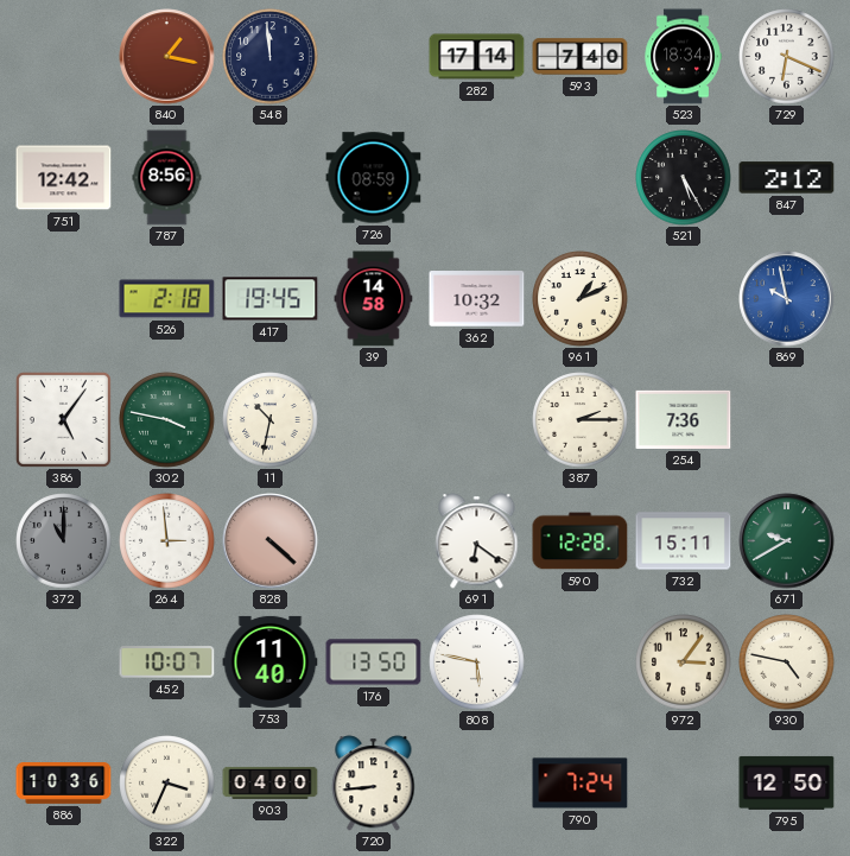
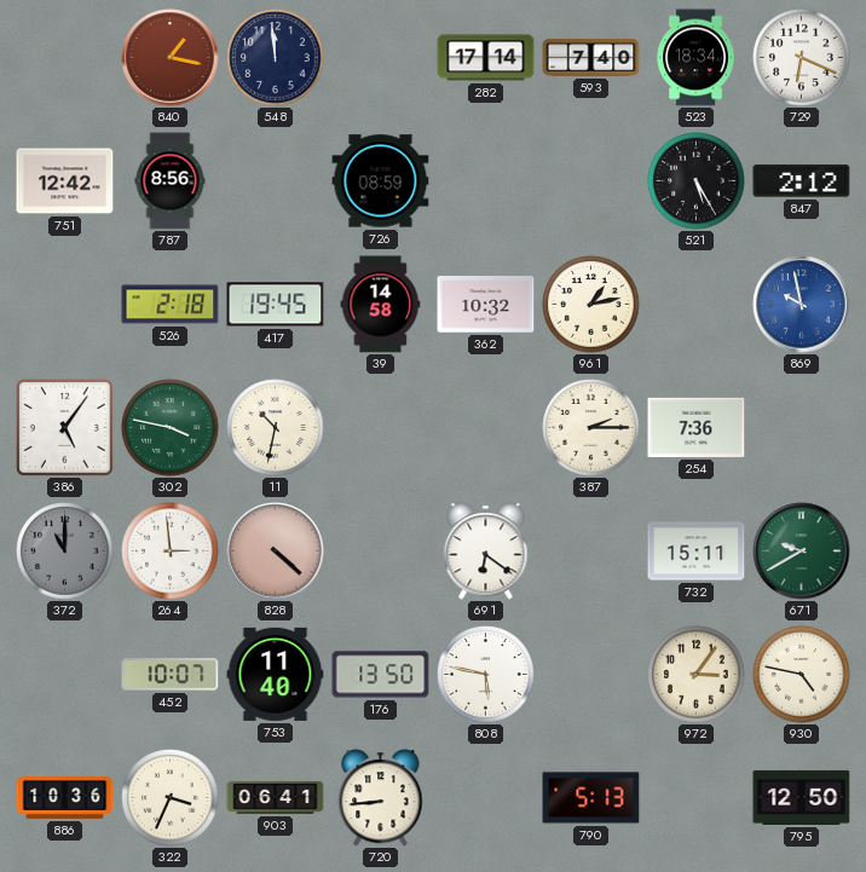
961: 1:11 -> 1:13
590: 12:28 -> none
903: 04:00 -> 06:41
790: 7:24 -> 5:13
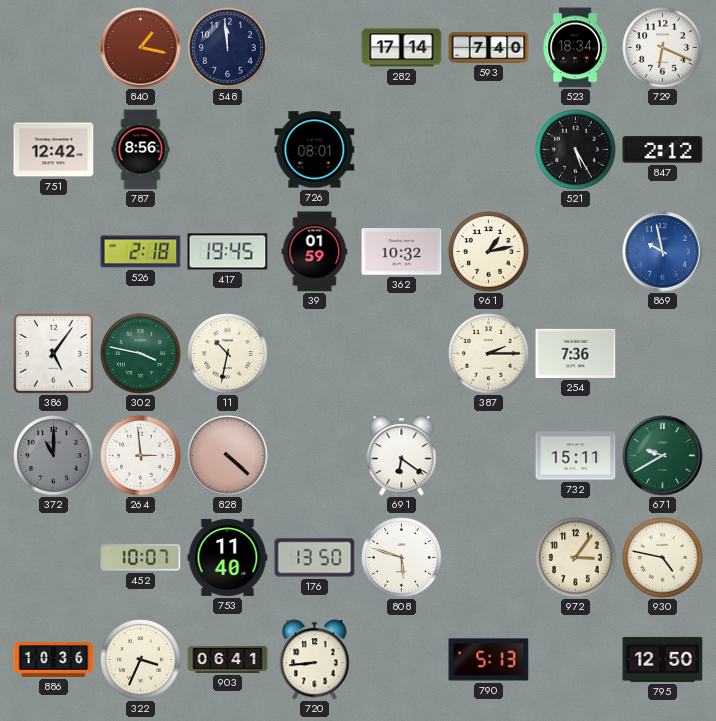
726: 08:59 -> 08:01
39: 14:58 -> 01:59
808: 5:47 -> 5:48
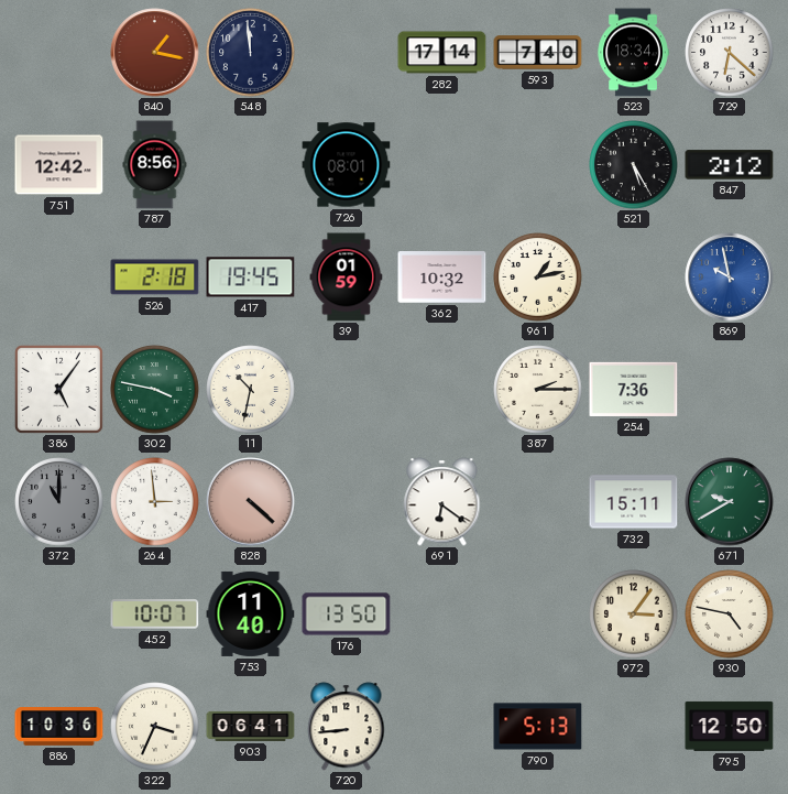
729: 6:19 -> 6:22
808: 5:48 -> none
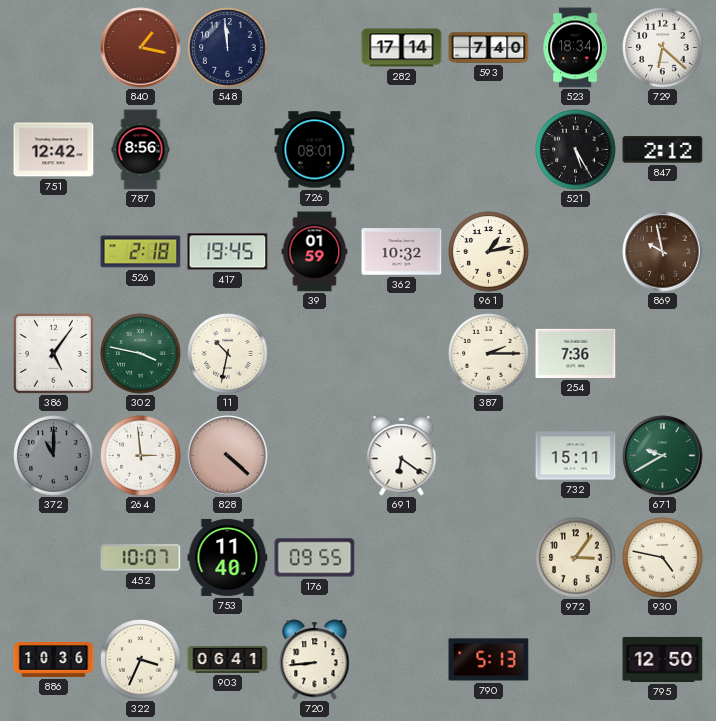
869 dial: blue -> brown
176: 13:50 -> 09:55
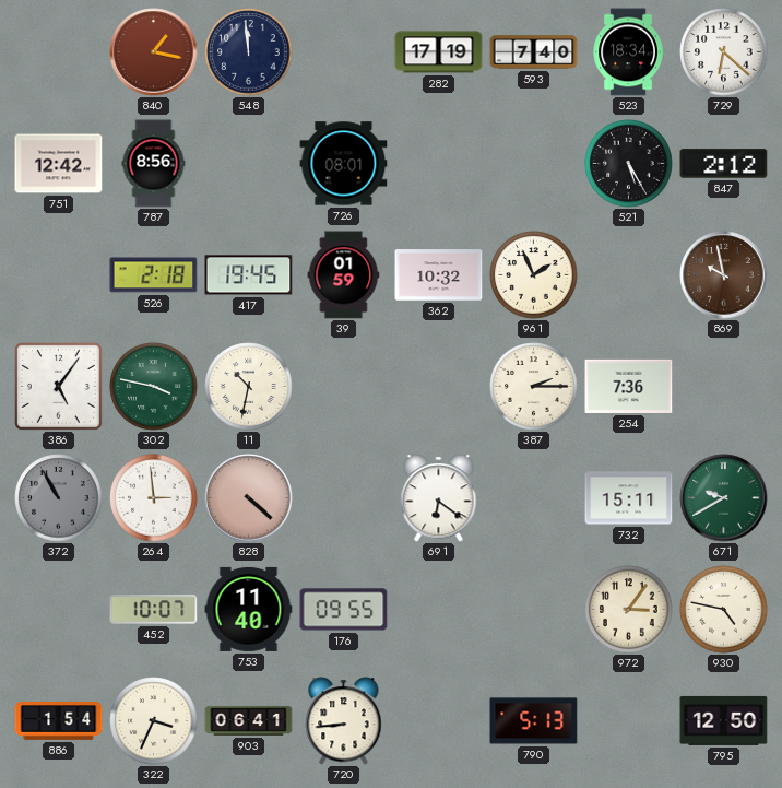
282: 17:14 -> 17:19
961: 1:13 -> 1:56
372: 11:00 -> 10:55
886: 10:36 -> 1:54
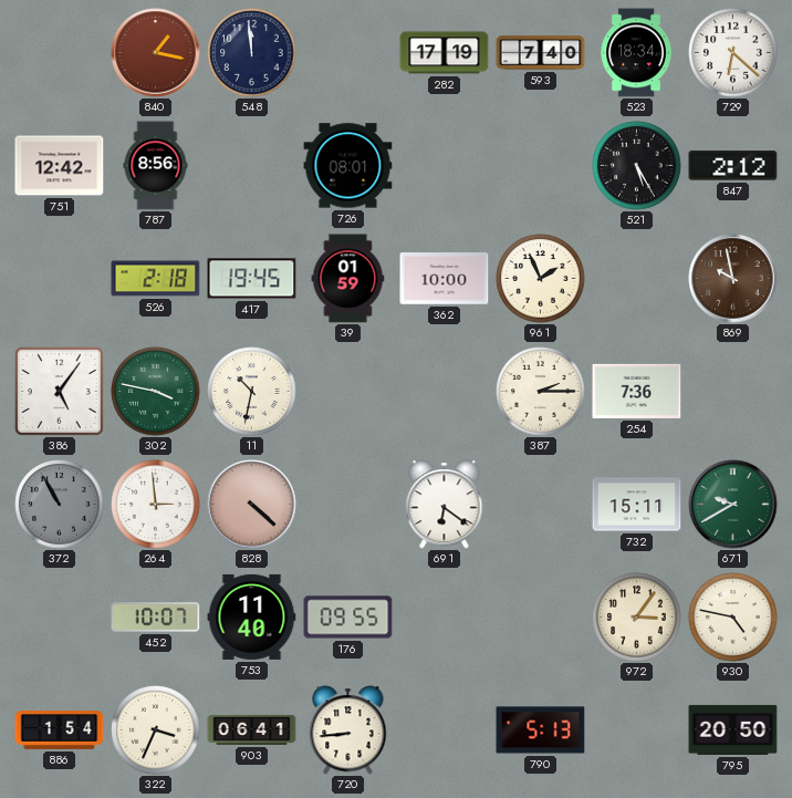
362: 10:32 -> 10:00
795: 12:50 -> 20:50
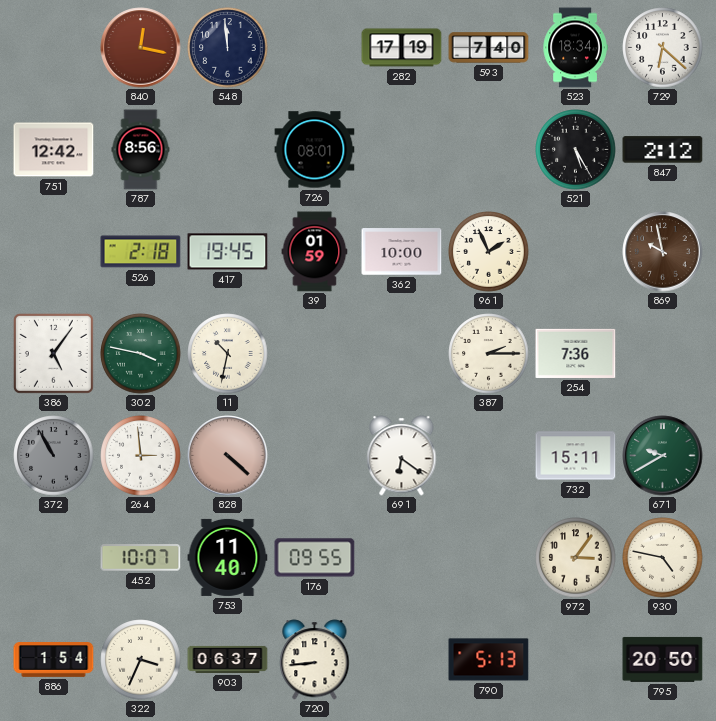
840: 1:17 -> 12:17
903: 06:41 -> 06:37
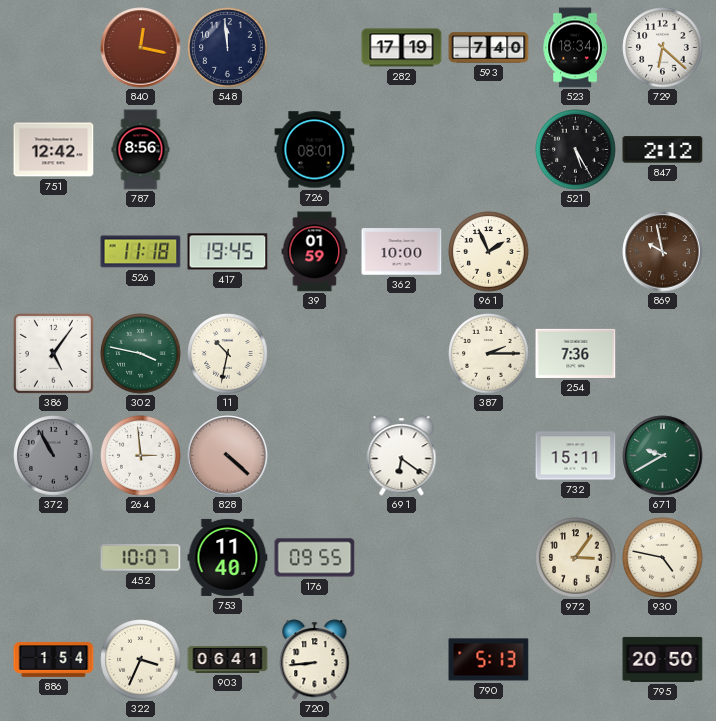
526: 2:18 -> 11:18
903: 06:37 -> 06:41
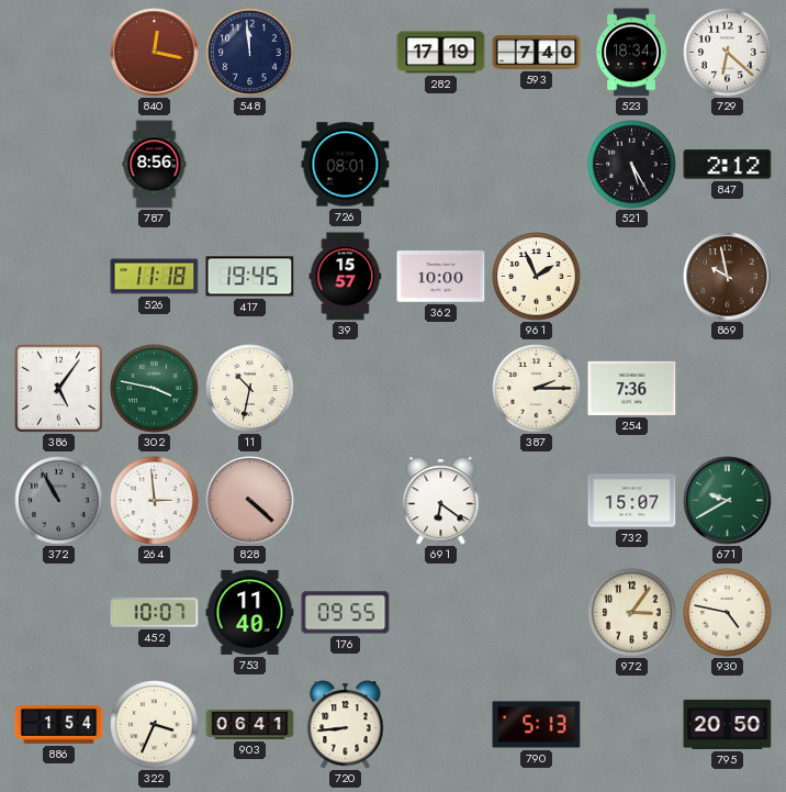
751: 12:42 -> none
39: 01:59 -> 15:57
732: 15:11 -> 15:07
